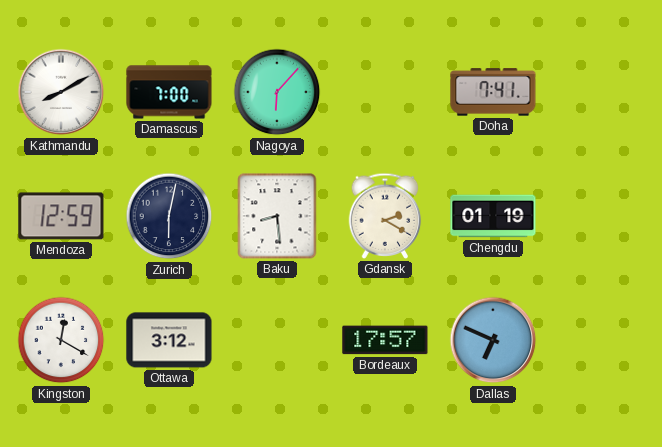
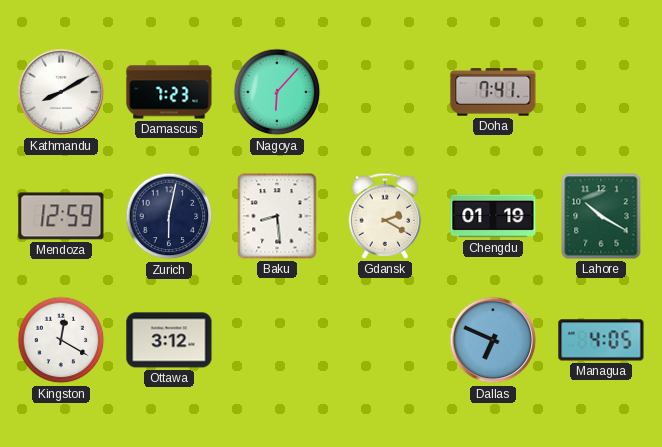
Damascus: 7:00 -> 7:23
Lahore: none -> 10:20
Bordeaux: 17:57 -> none
Managua: none -> 4:05
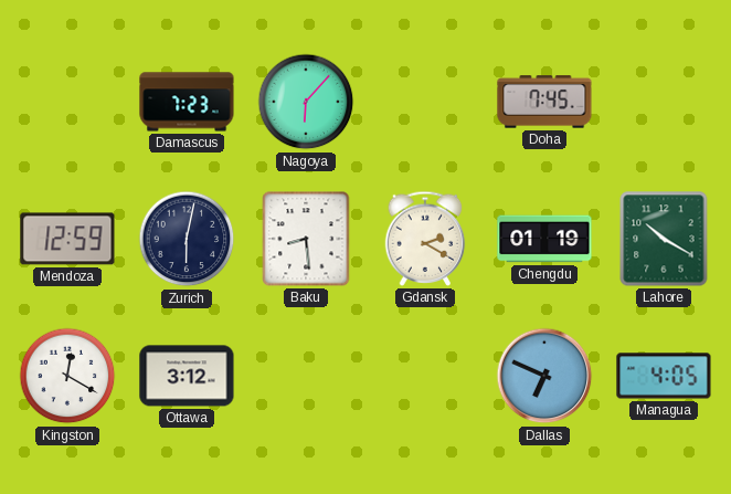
Kathmandu: 8:10 -> none
Doha: 7:41 -> 7:45
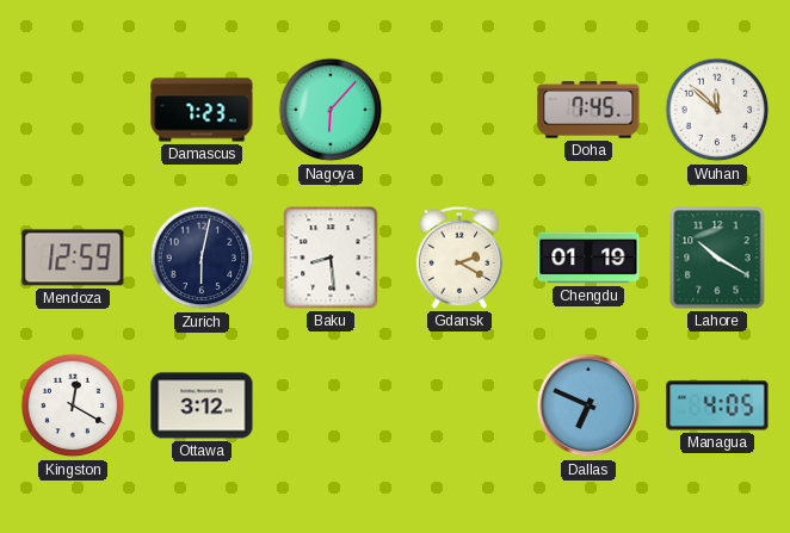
Wuhan: none -> 11:52
